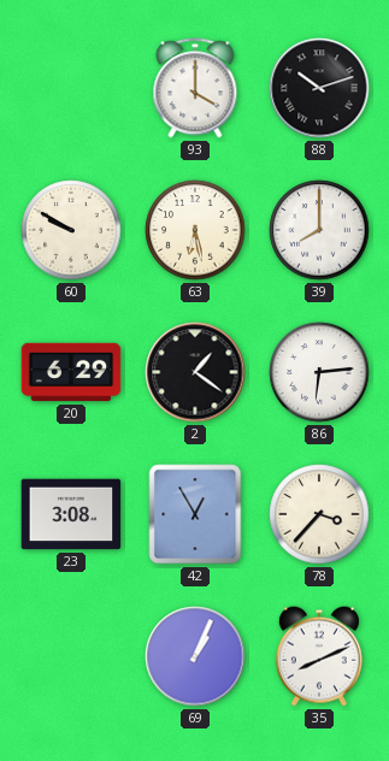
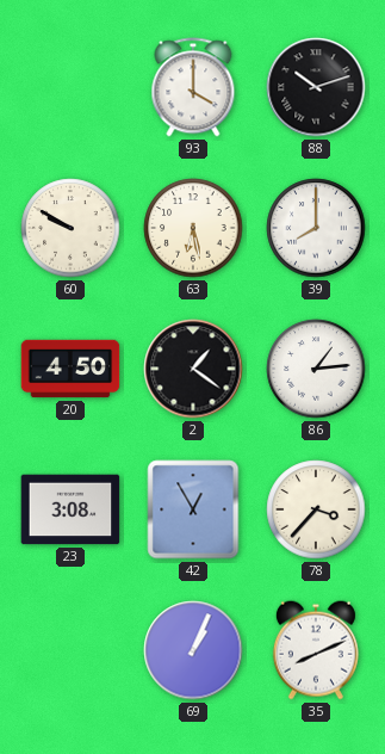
20: 6:29 -> 4:50
86: 6:14 -> 1:14
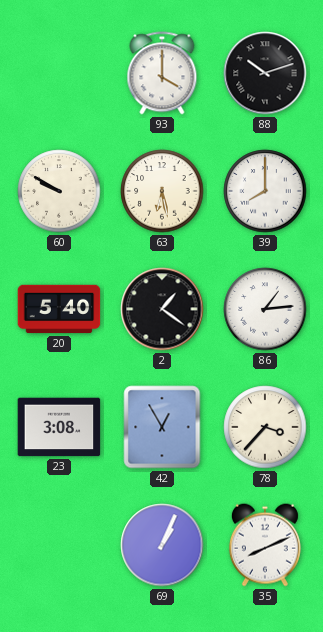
20: 4:50 -> 5:40
